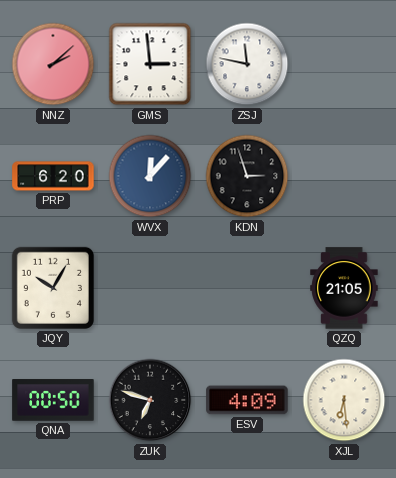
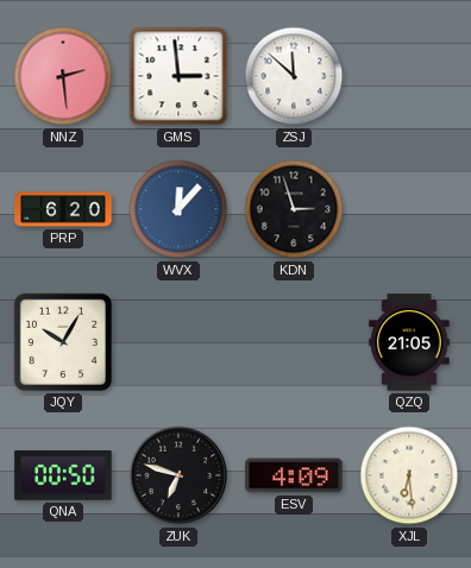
NNZ: 2:08 -> 2:29
ZSJ: 11:47 -> 11:52
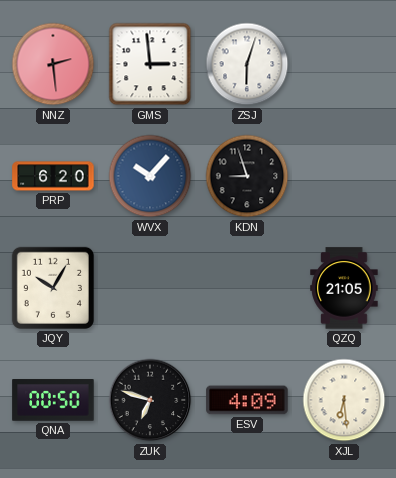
ZSJ: 11:52 -> 6:03
WVX: 12:07 -> 10:07
KDN: 2:57 -> 8:57
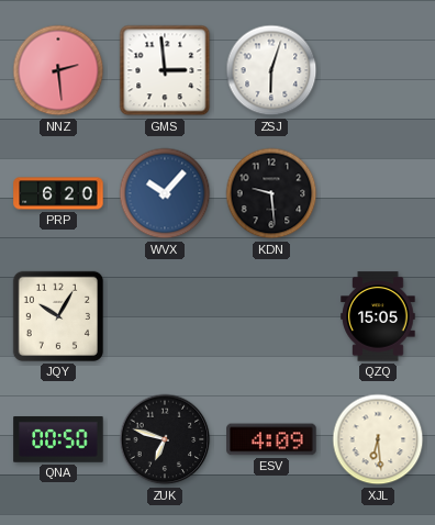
KDN: 8:57 -> 9:29
QZQ: 21:05 -> 15:05
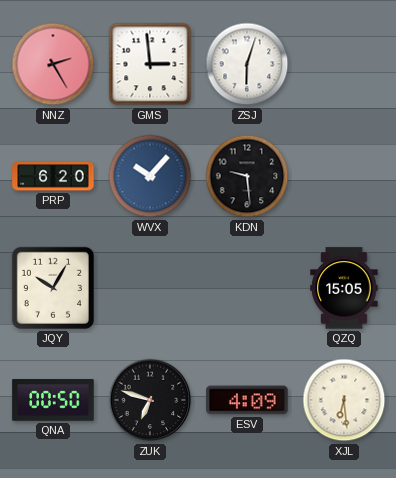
NNZ: 2:29 -> 2:25
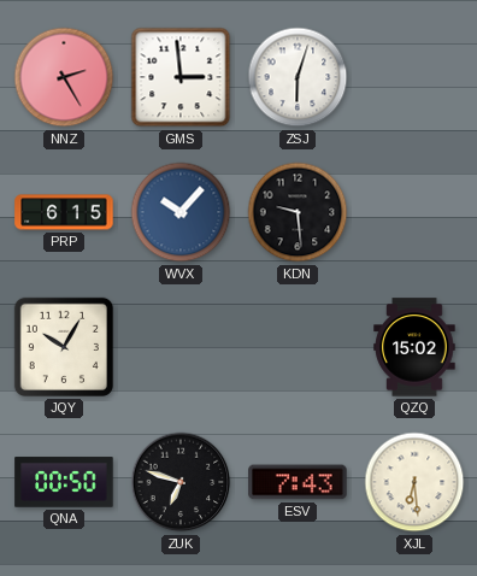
PRP: 6:20 -> 6:15
QZQ: 15:05 -> 15:02
ESV: 4:09 -> 7:43
